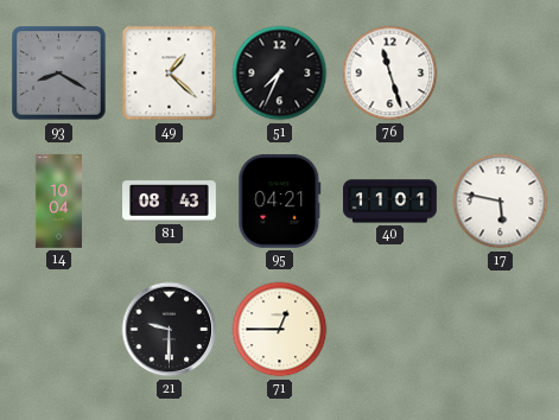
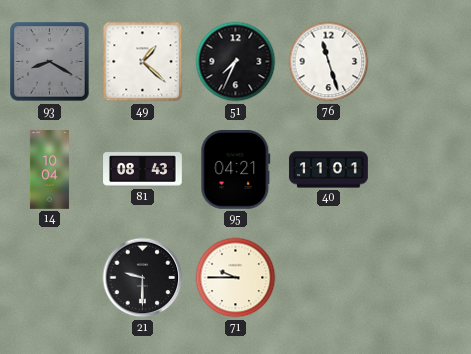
17: 5:47 -> none
71: 12:45 -> 9:45
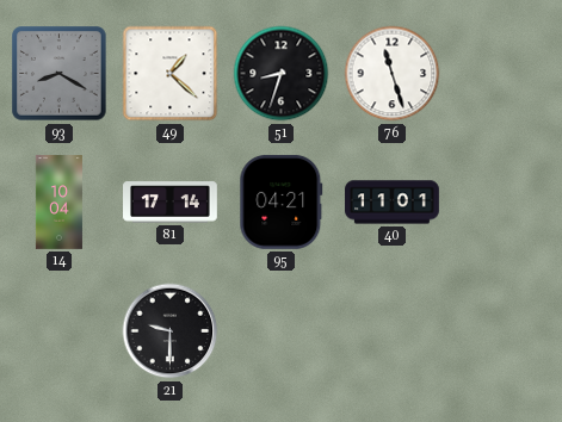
51: 7:34 -> 8:33
81: 08:43 -> 17:14
71: 9:45 -> none
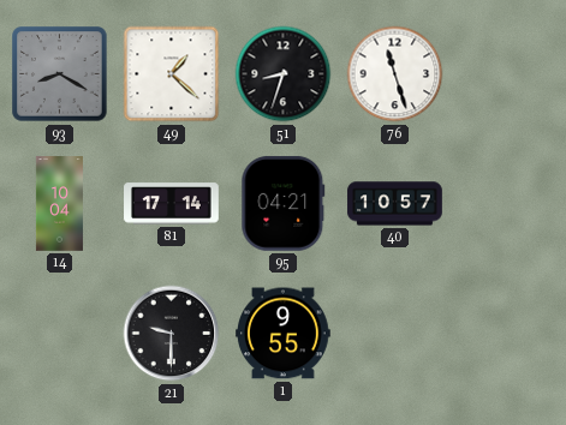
40: 11:01 -> 10:57
1: none -> 9:55
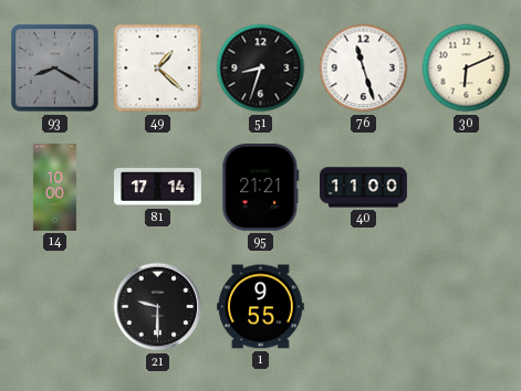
30: none -> 6:11
14: 10:04 -> 10:00
95: 04:21 -> 21:21
40: 10:57 -> 11:00
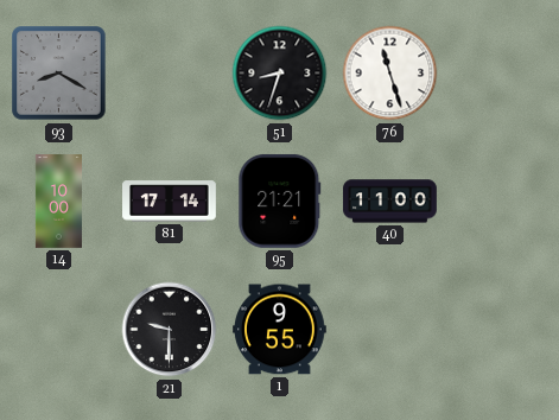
49: 1:22 -> none
30: 6:11 -> none
